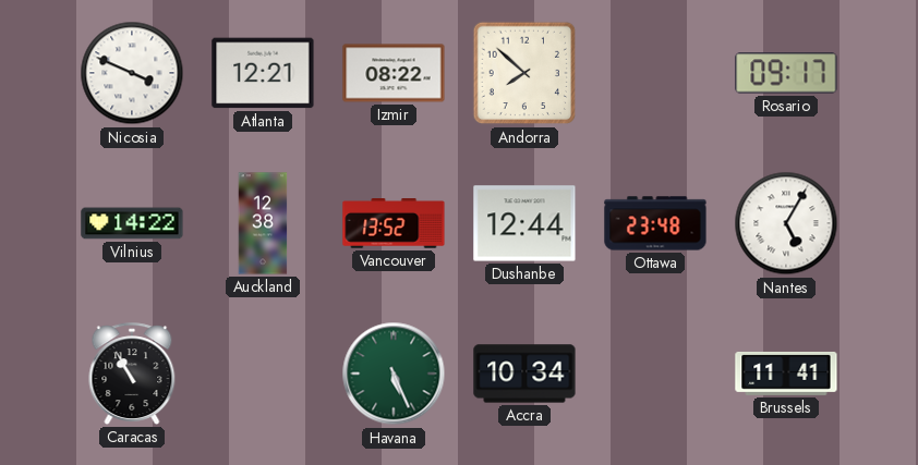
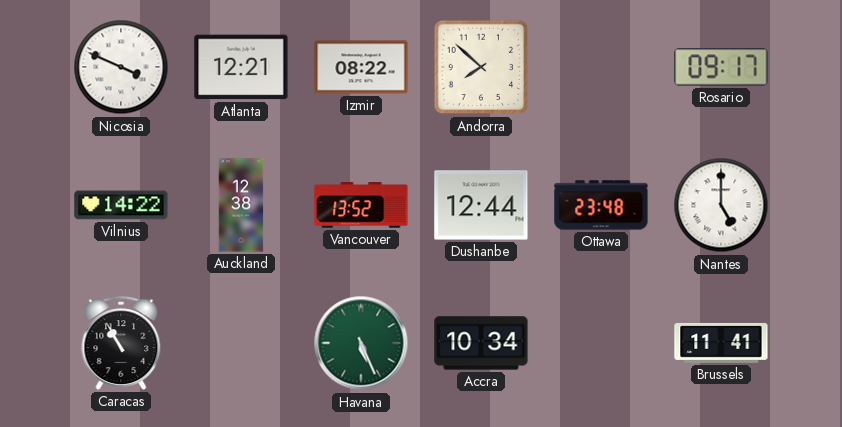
Nantes: 5:05 -> 5:00
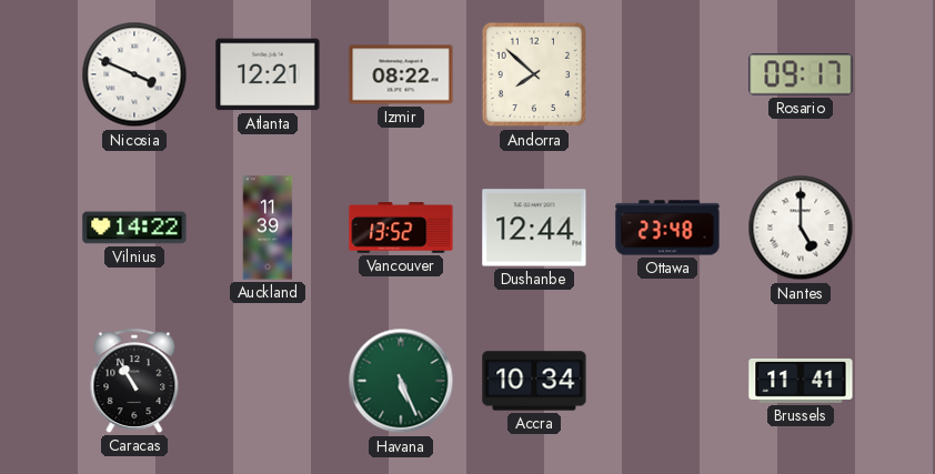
Auckland: 12:38 -> 11:39
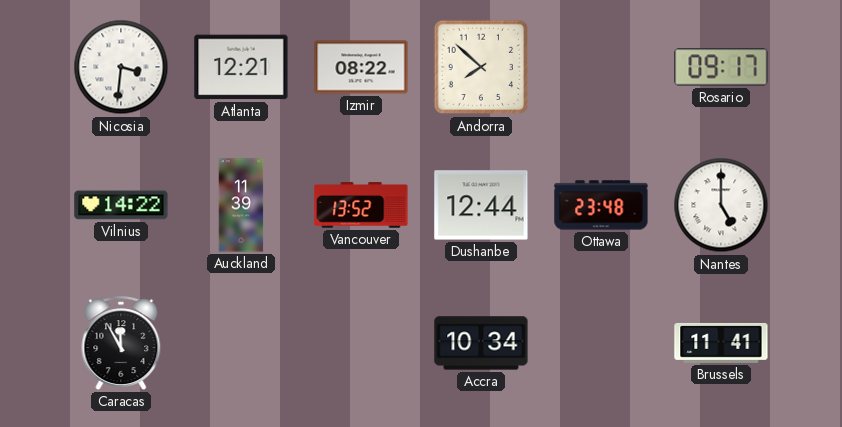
Nicosia: 3:49 -> 3:31
Caracas: 10:55 -> 11:55
Havana: 5:26 -> none
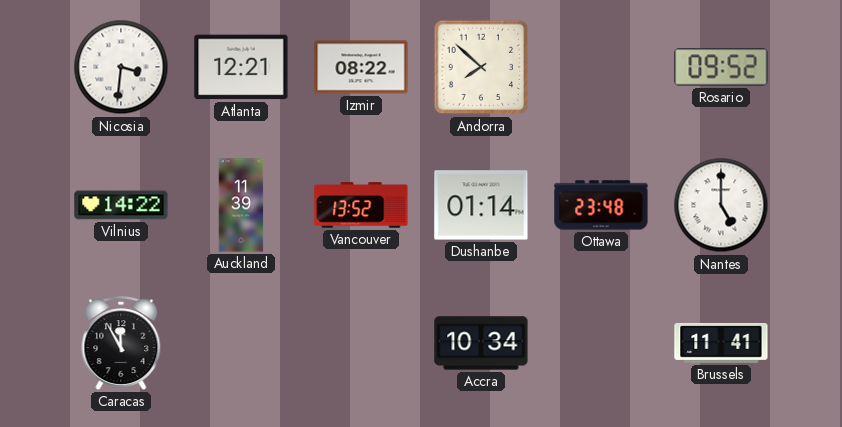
Rosario: 09:17 -> 09:52
Dushanbe: 12:44 -> 01:14
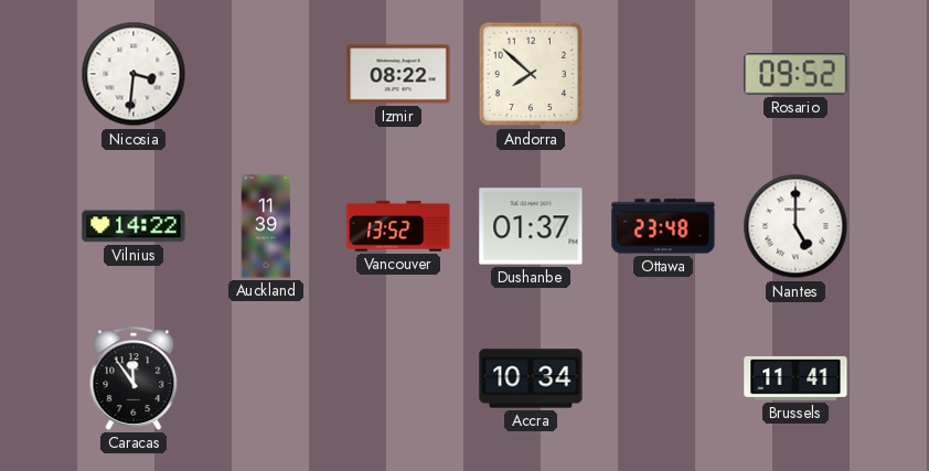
Atlanta: 12:21 -> none
Dushanbe: 01:14 -> 01:37
Caracas: 11:55 -> 11:54
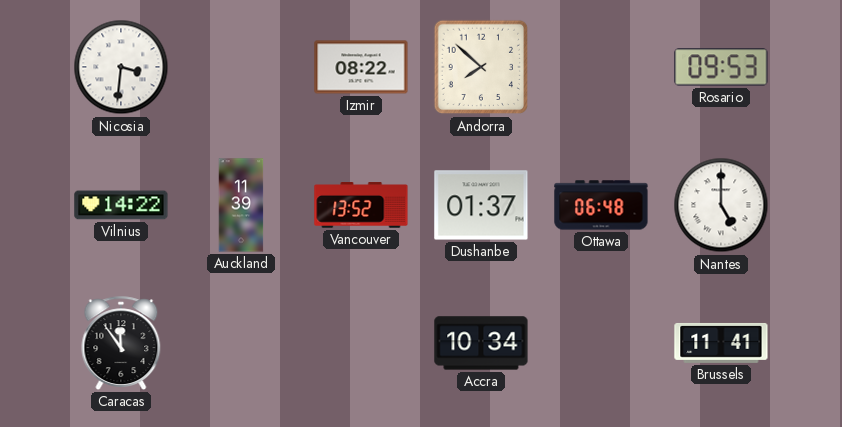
Rosario: 09:52 -> 09:53
Ottawa: 23:48 -> 06:48
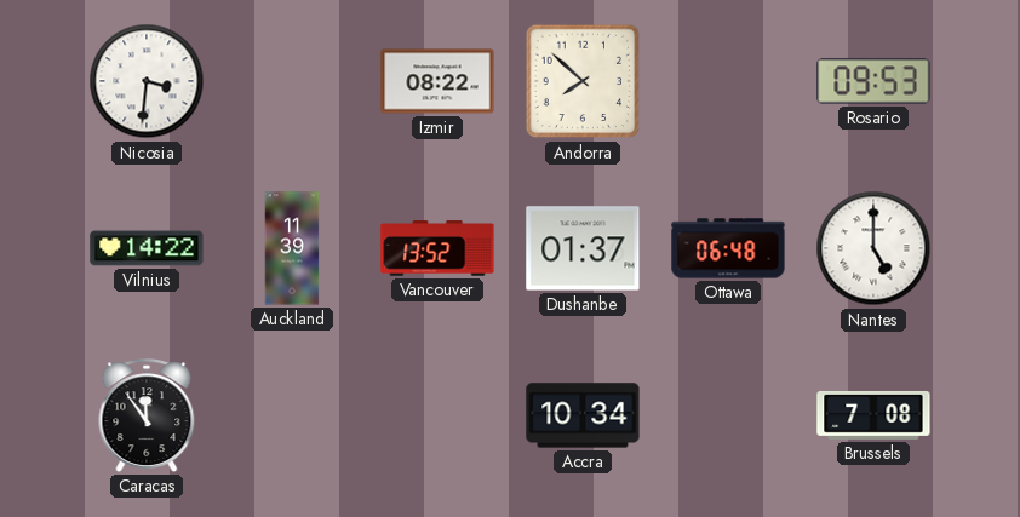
Brussels: 11:41 -> 7:08
